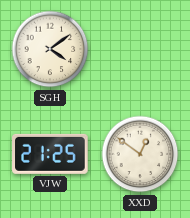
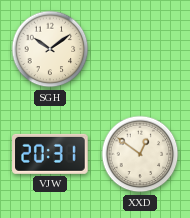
SGH: 4:09 -> 10:09
VJW: 21:25 -> 20:31
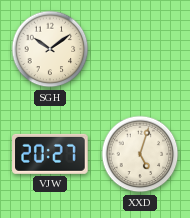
VJW: 20:31 -> 20:27
XXD: 12:51 -> 5:03
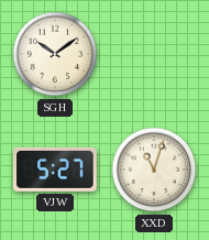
VJW: 20:27 -> 5:27
XXD: 5:03 -> 11:03
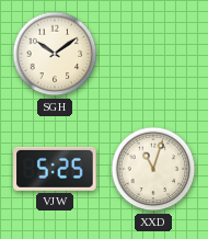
VJW: 5:27 -> 5:25
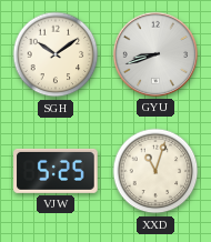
GYU: none -> 8:42
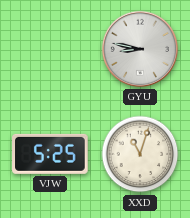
SGH: 10:09 -> none
GYU: 8:42 -> 8:47
